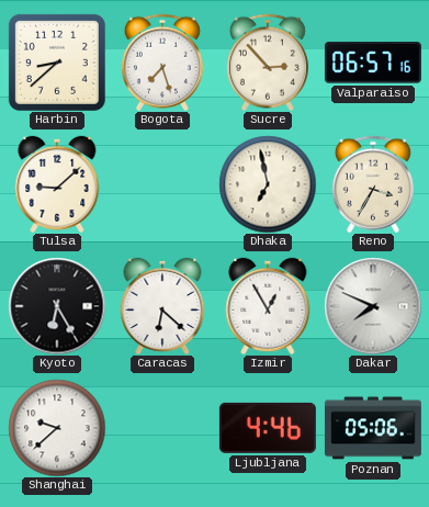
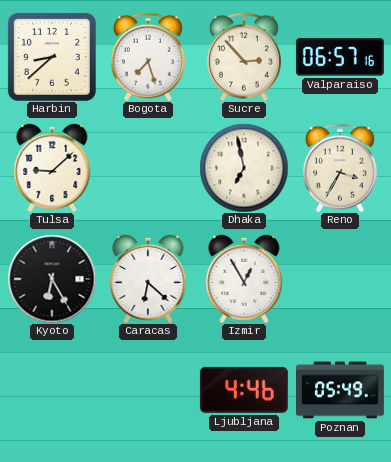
Dakar: 7:49 -> none
Shanghai: 9:38 -> none
Poznan: 05:06 -> 05:49
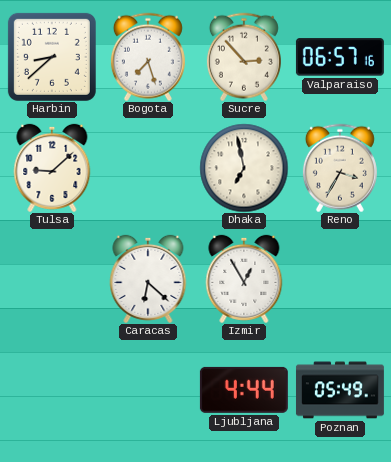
Kyoto: 6:25 -> none
Ljubljana: 4:46 -> 4:44
